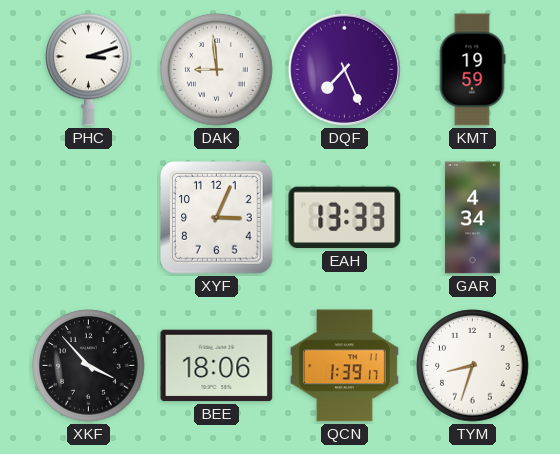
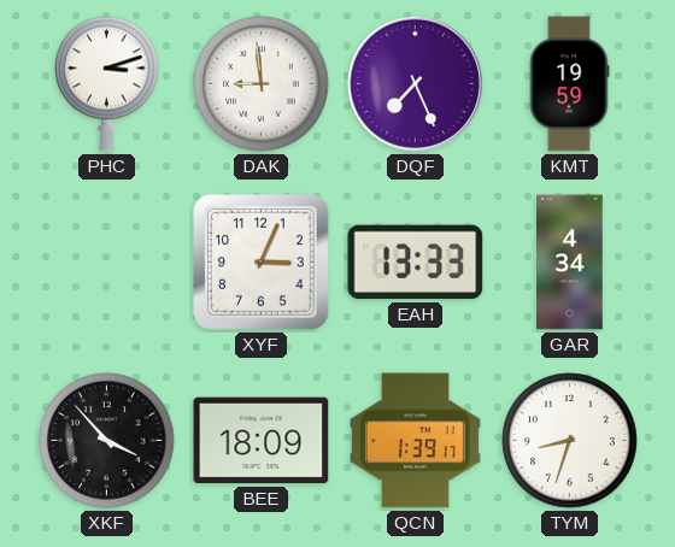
BEE: 18:06 -> 18:09
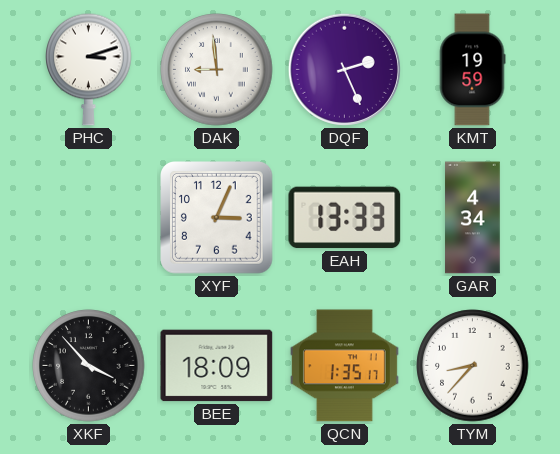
DQF: 7:26 -> 2:26
QCN: 1:39 -> 1:35
TYM: 8:33 -> 8:37
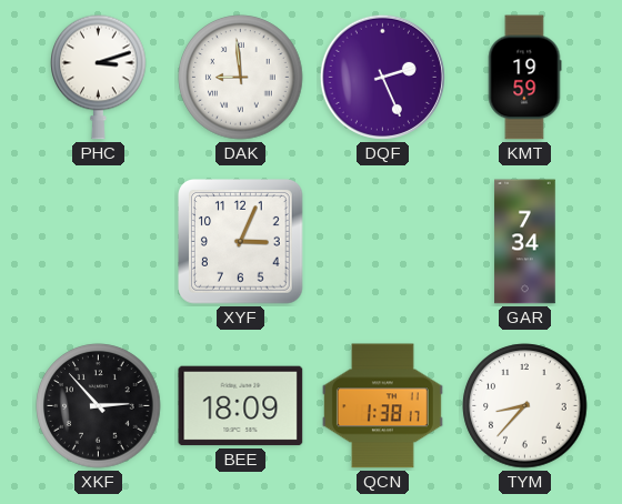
EAH: 13:33 -> none
GAR: 4:34 -> 7:34
XKF: 3:53 -> 2:53
QCN: 1:35 -> 1:38
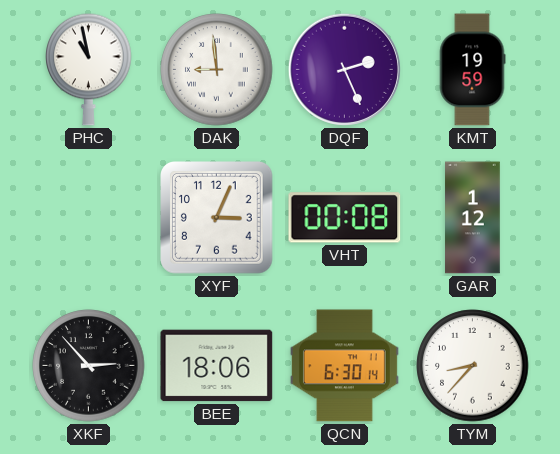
PHC: 3:12 -> 10:58
VHT: none -> 00:08
GAR: 7:34 -> 1:12
BEE: 18:09 -> 18:06
QCN: 1:38 -> 6:30
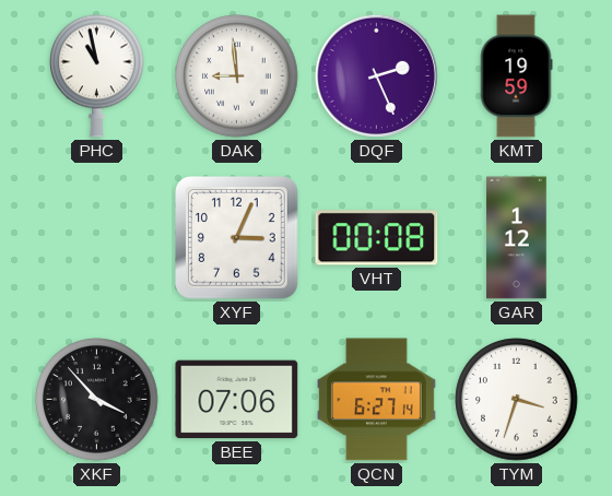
XKF: 2:53 -> 3:53
BEE: 18:06 -> 07:06
QCN: 6:30 -> 6:27
TYM: 8:37 -> 3:33
